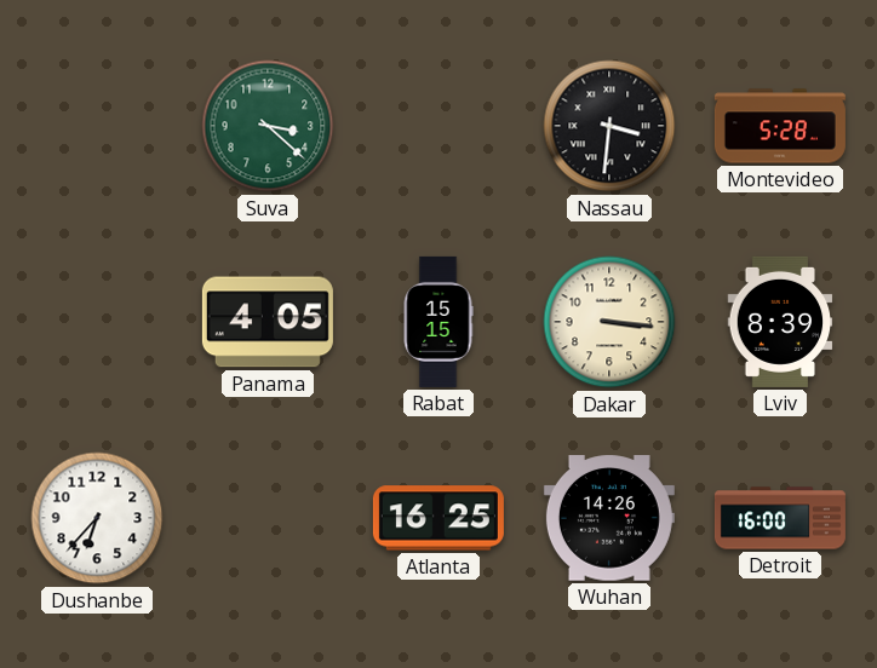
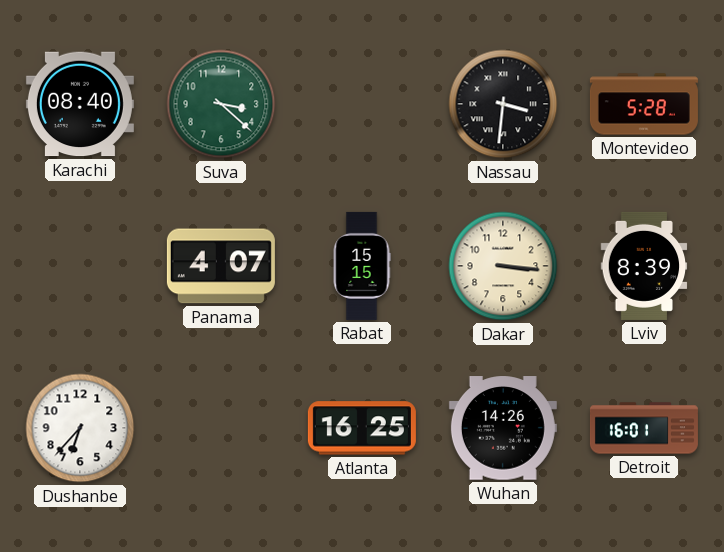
Karachi: none -> 08:40
Panama: 4:05 -> 4:07
Detroit: 16:00 -> 16:01
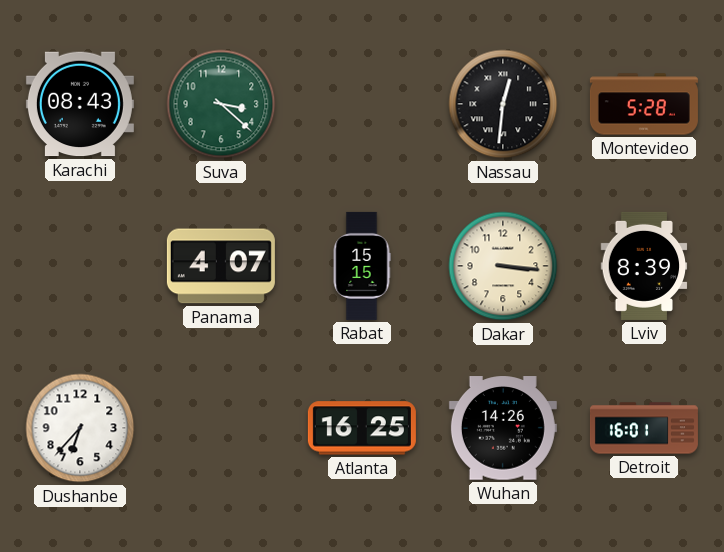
Karachi: 08:40 -> 08:43
Nassau: 3:31 -> 12:31
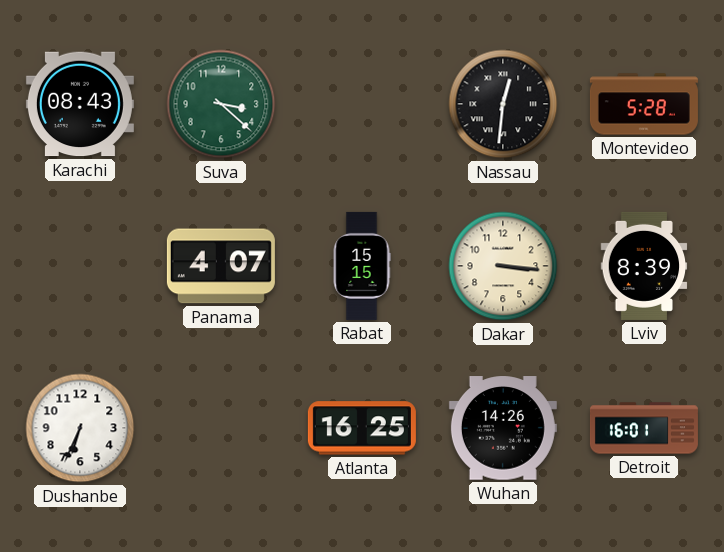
Dushanbe: 6:37 -> 6:34
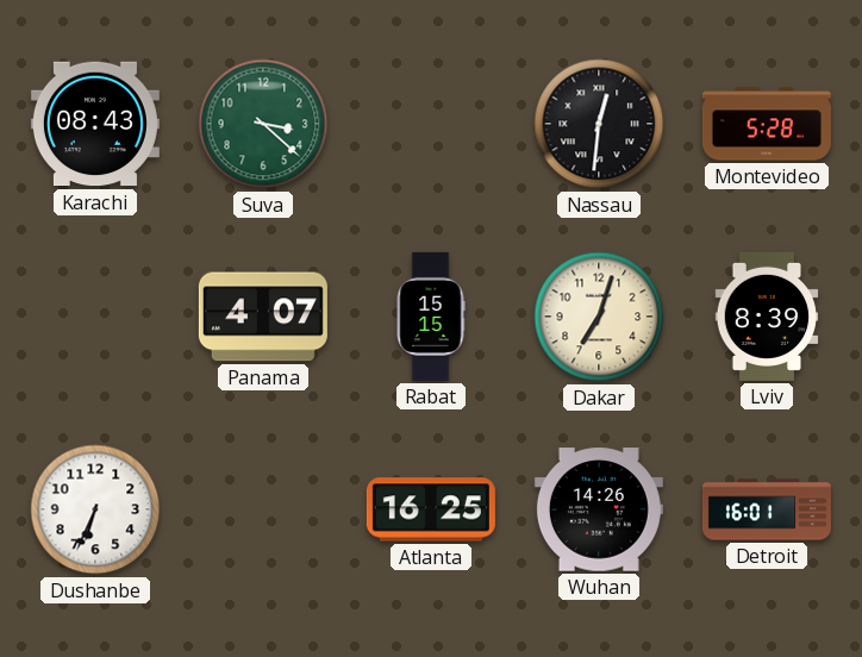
Dakar: 3:16 -> 7:03
